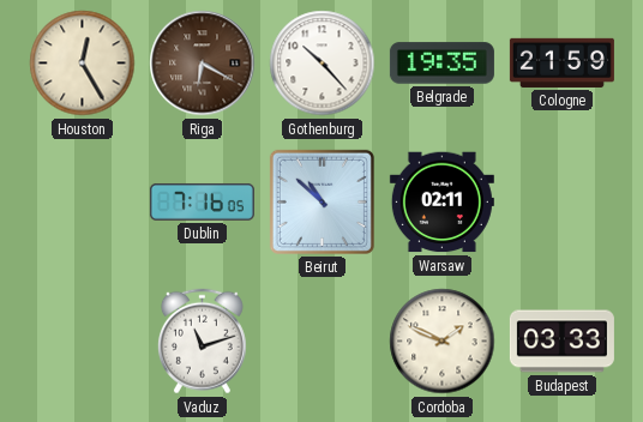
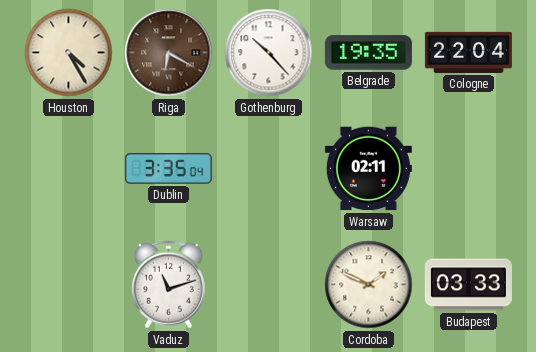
Houston: 12:25 -> 4:25
Cologne: 21:59 -> 22:04
Dublin: 7:16 -> 3:35
Beirut: 10:52 -> none
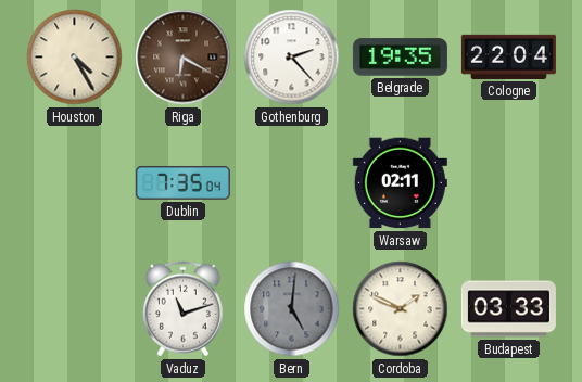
Gothenburg: 10:23 -> 2:23
Dublin: 3:35 -> 7:35
Bern: none -> 5:01
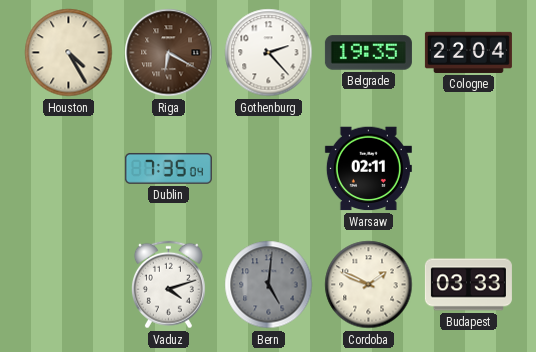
Vaduz: 11:12 -> 4:12
